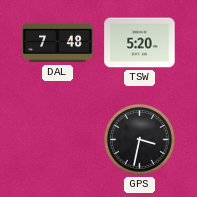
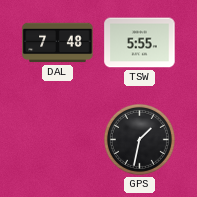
TSW: 5:20 -> 5:55
GPS: 3:32 -> 1:32
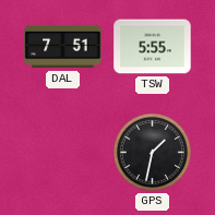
DAL: 7:48 -> 7:51
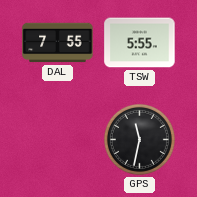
DAL: 7:51 -> 7:55
GPS: 1:32 -> 11:32
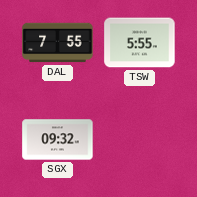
SGX: none -> 09:32
GPS: 11:32 -> none
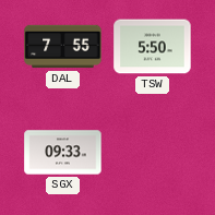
TSW: 5:55 -> 5:50
SGX: 09:32 -> 09:33
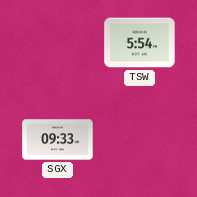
DAL: 7:55 -> none
TSW: 5:50 -> 5:54
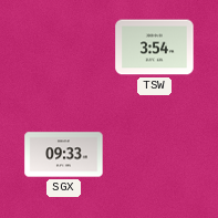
TSW: 5:54 -> 3:54
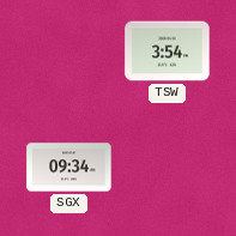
SGX: 09:33 -> 09:34
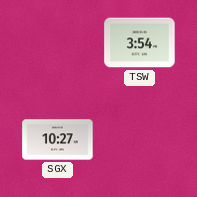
SGX: 09:34 -> 10:27
